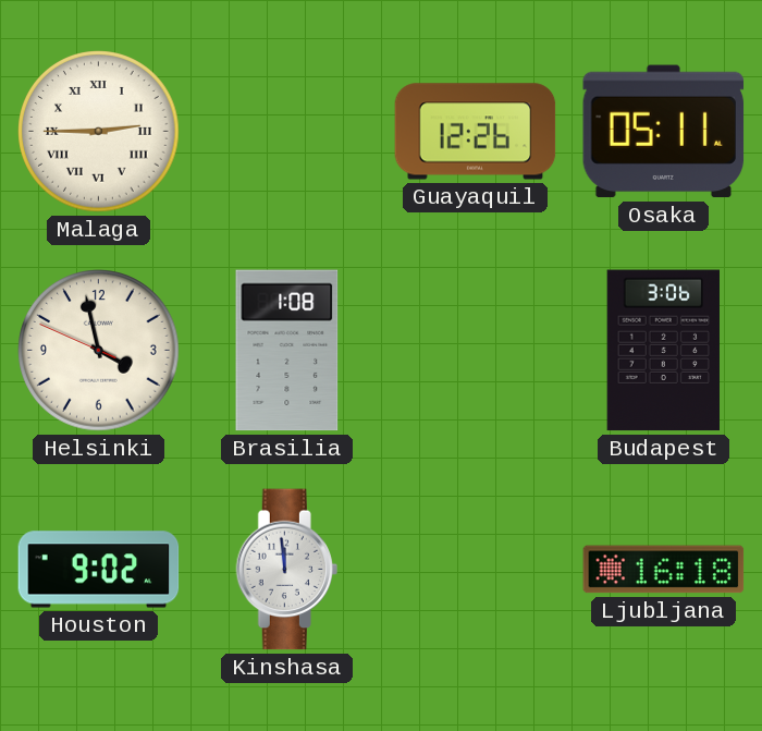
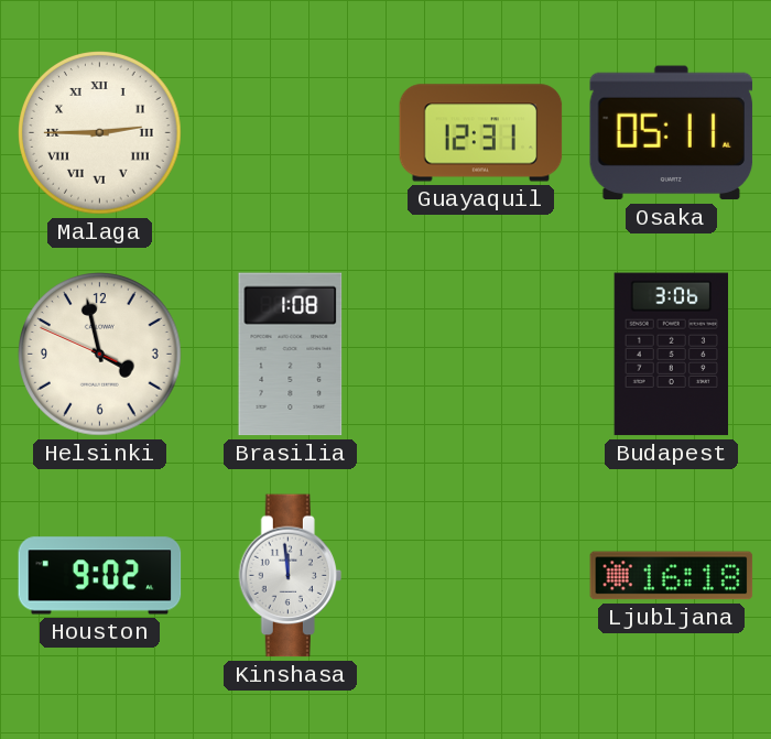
Guayaquil: 12:26 -> 12:31
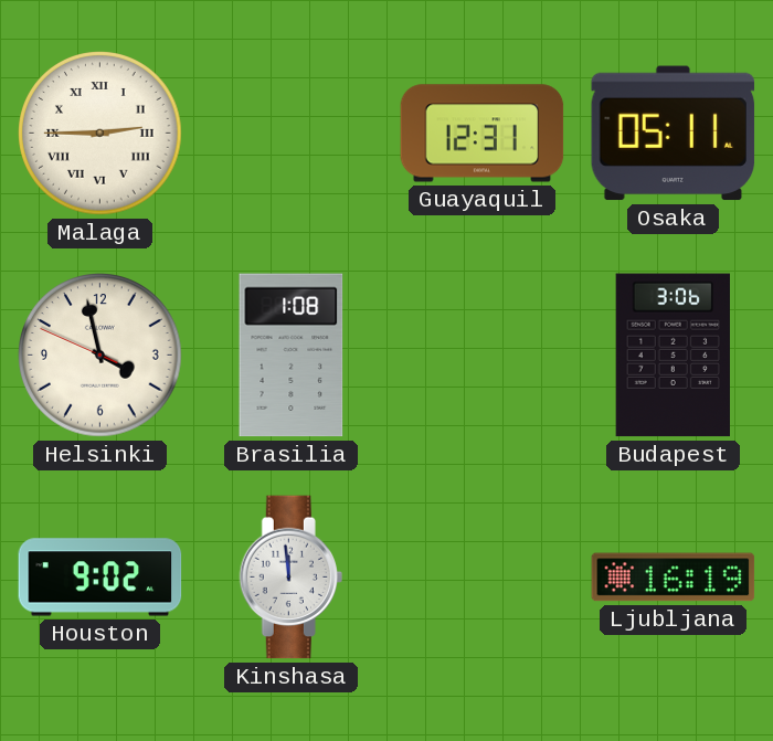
Ljubljana: 16:18 -> 16:19
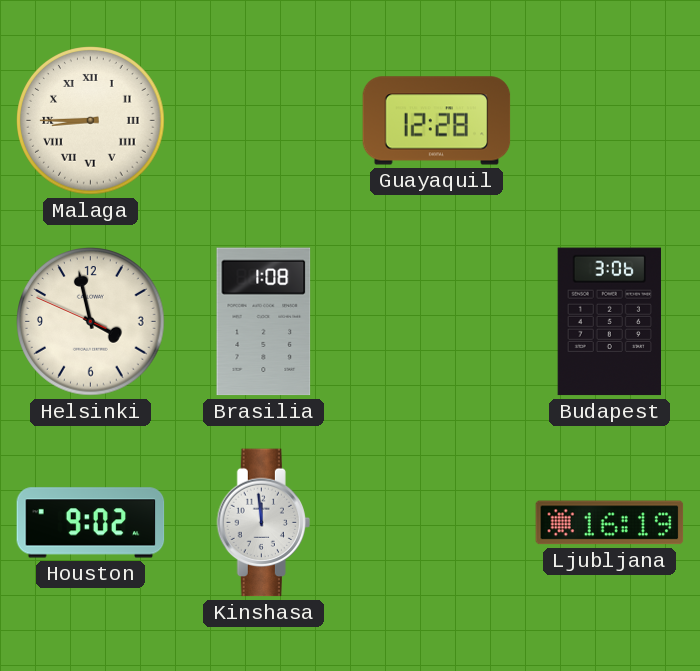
Malaga: 2:45 -> 8:45
Guayaquil: 12:31 -> 12:28
Osaka: 05:11 -> none
